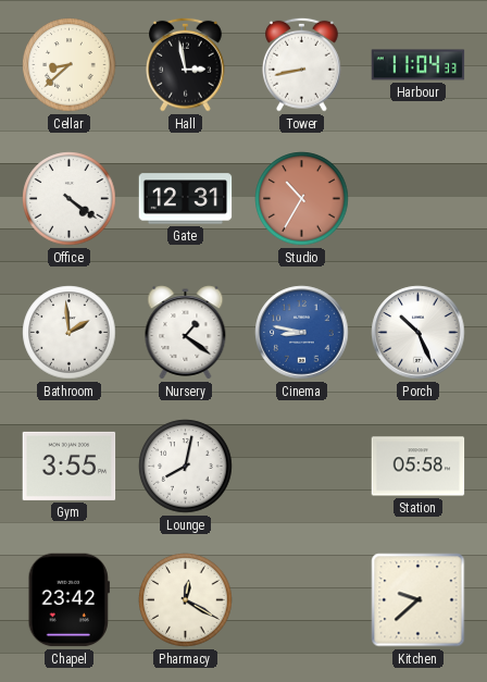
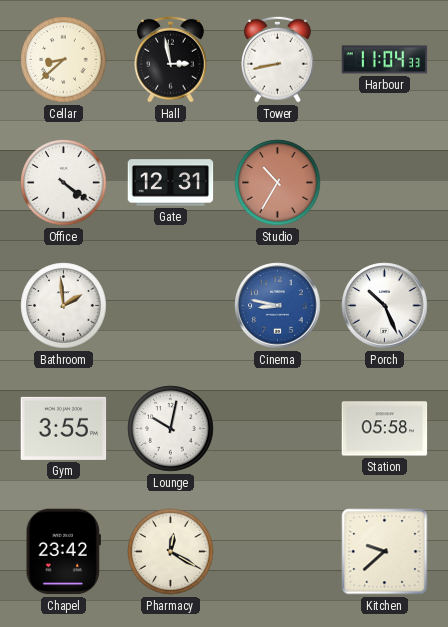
Nursery: 1:21 -> none
Lounge: 8:02 -> 10:02
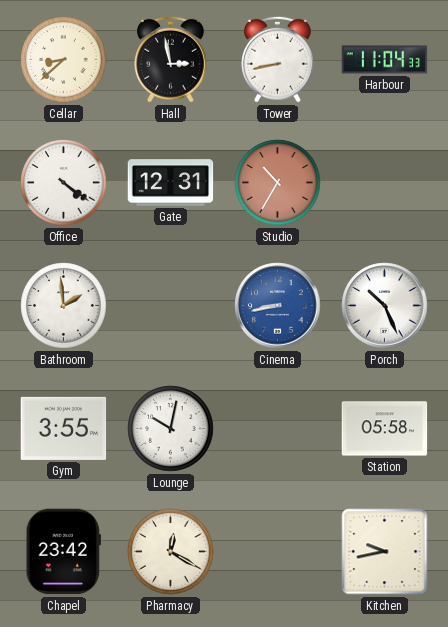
Cinema: 8:47 -> 8:43
Kitchen: 9:38 -> 9:43
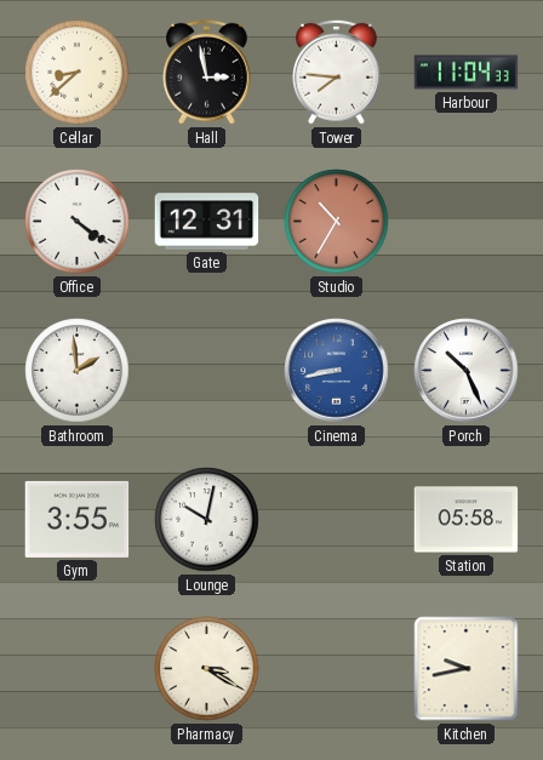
Tower: 8:43 -> 7:46
Chapel: 23:42 -> none
Pharmacy: 12:20 -> 3:20
